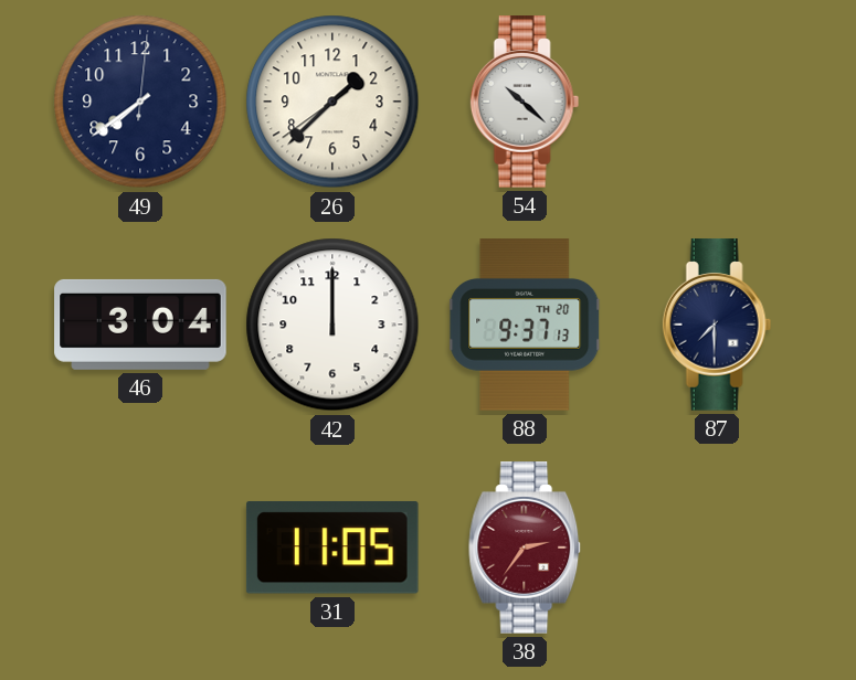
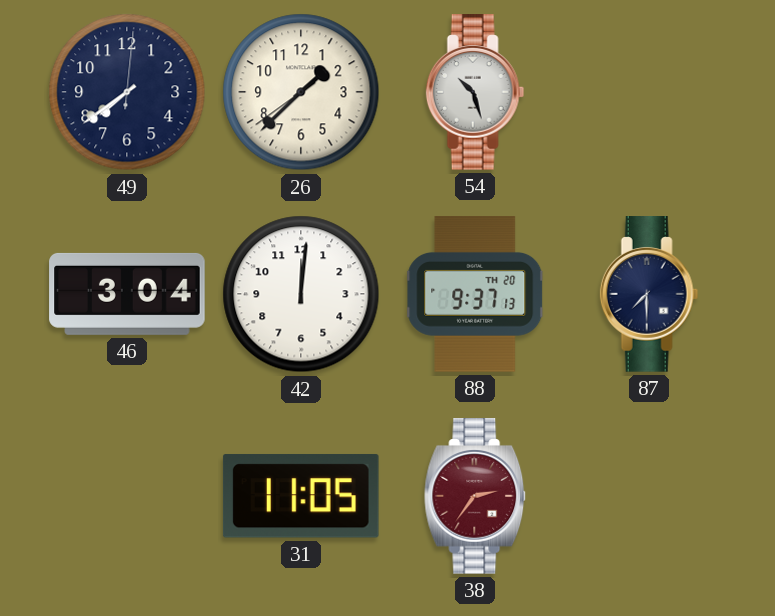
54: 10:22 -> 10:27
42: 12:00 -> 12:01
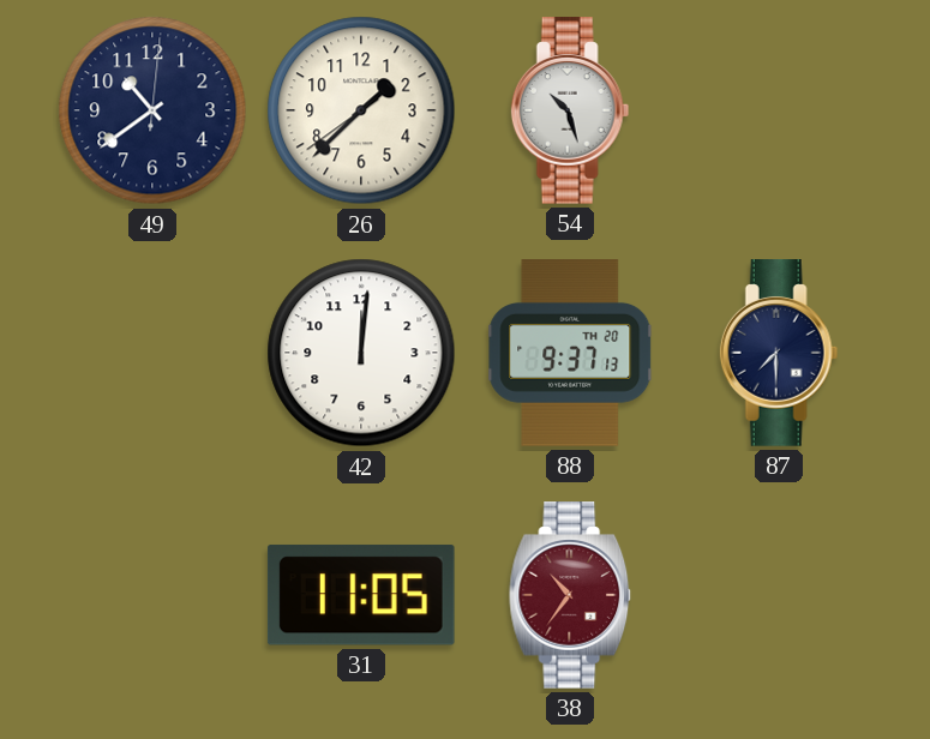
49: 7:39 -> 10:39
46: 3:04 -> none
38: 2:36 -> 10:36
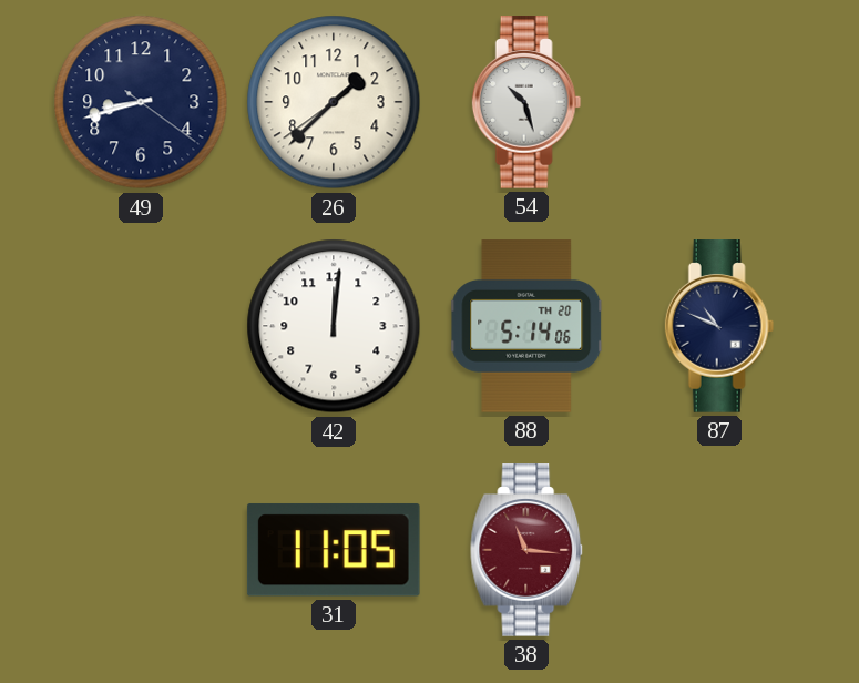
49: 10:39 -> 8:42
88: 9:37 -> 5:14
87: 7:30 -> 10:49
38: 10:36 -> 11:16
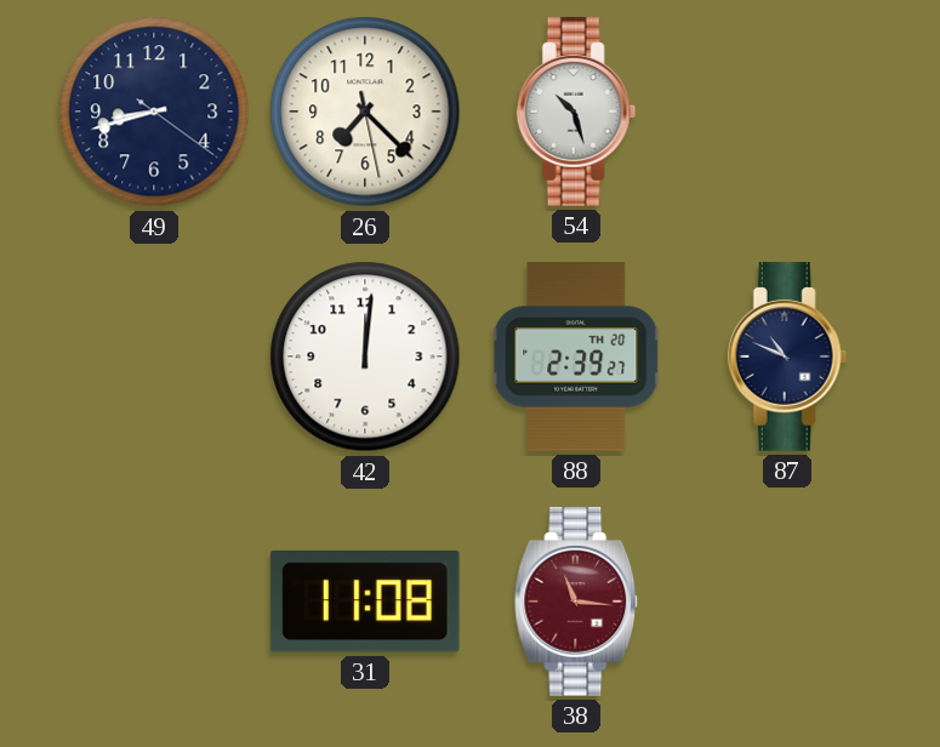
26: 1:37 -> 7:22
88: 5:14 -> 2:39
31: 11:05 -> 11:08
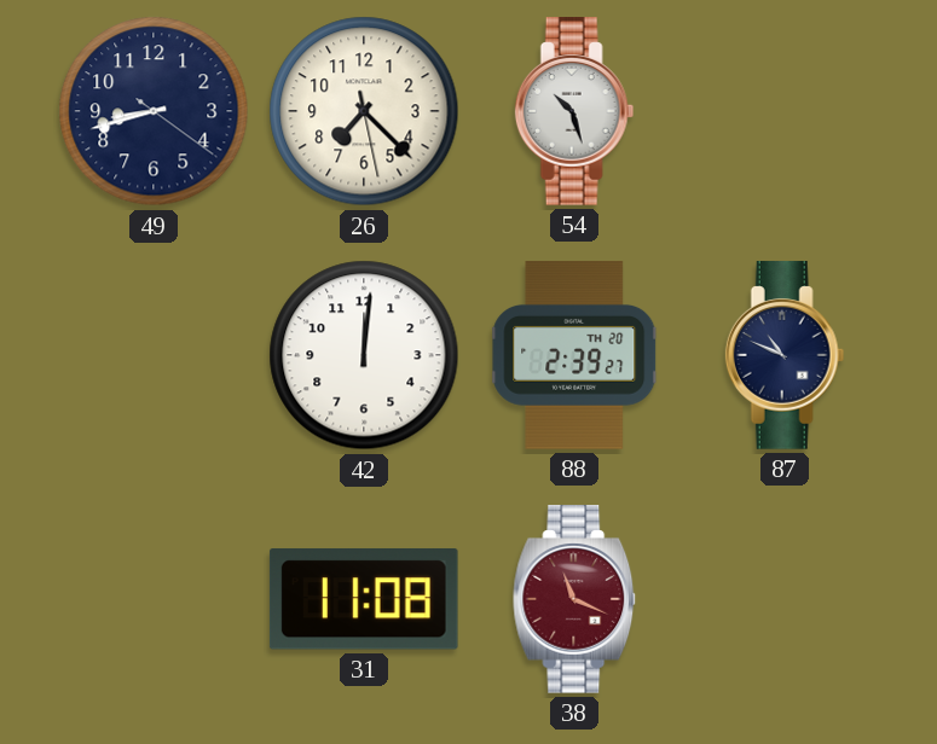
38: 11:16 -> 11:19
